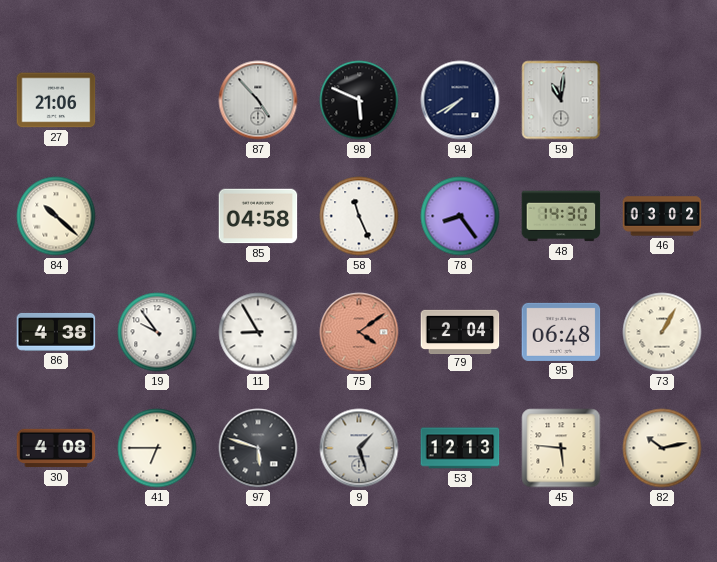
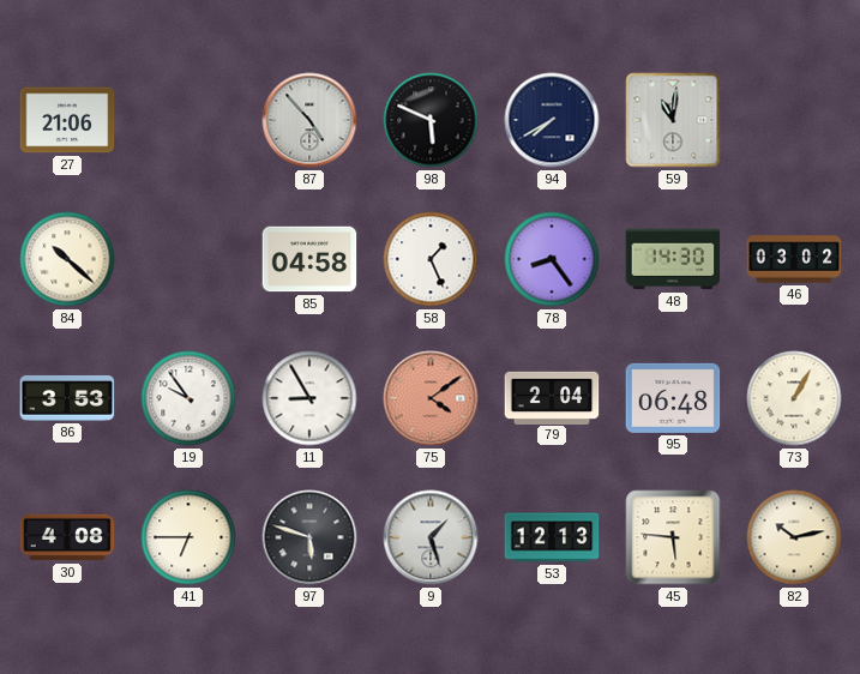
58: 11:26 -> 1:26
86: 4:38 -> 3:53
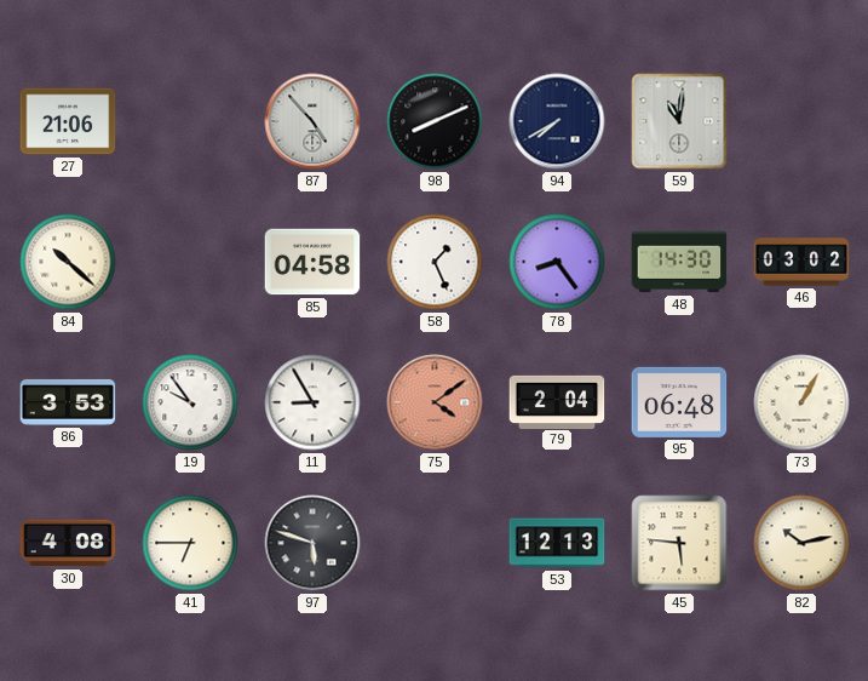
98: 5:49 -> 8:11
9: 1:27 -> none
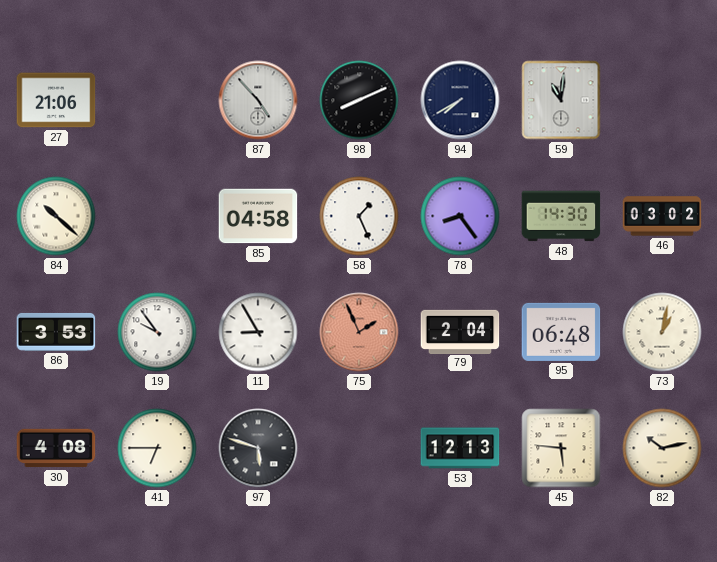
75: 4:09 -> 1:56
73: 1:05 -> 1:02
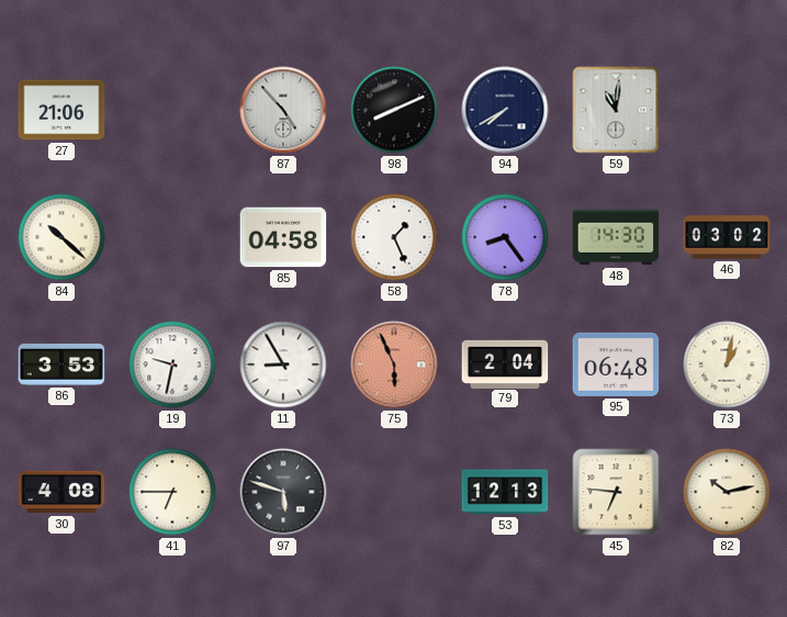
19: 9:54 -> 9:32
75: 1:56 -> 5:56
45: 5:46 -> 6:46
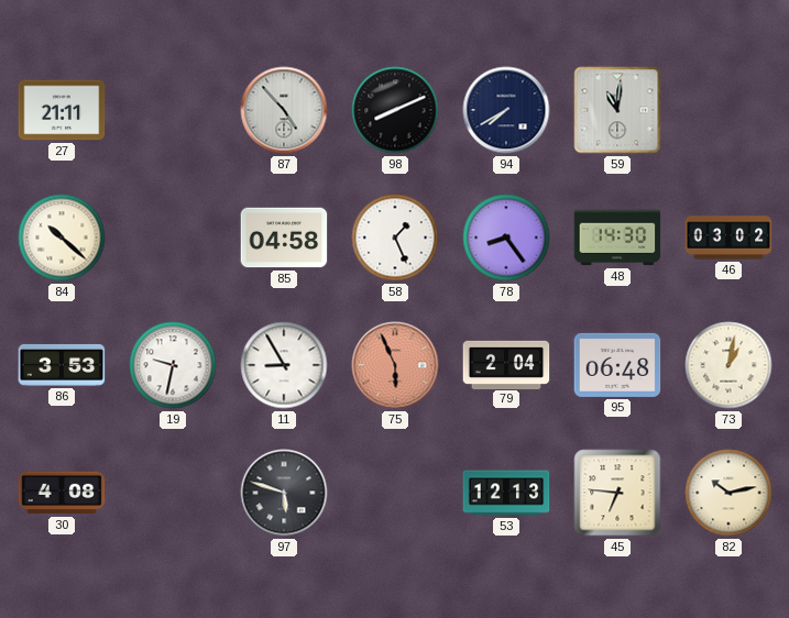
27: 21:06 -> 21:11
41: 6:45 -> none
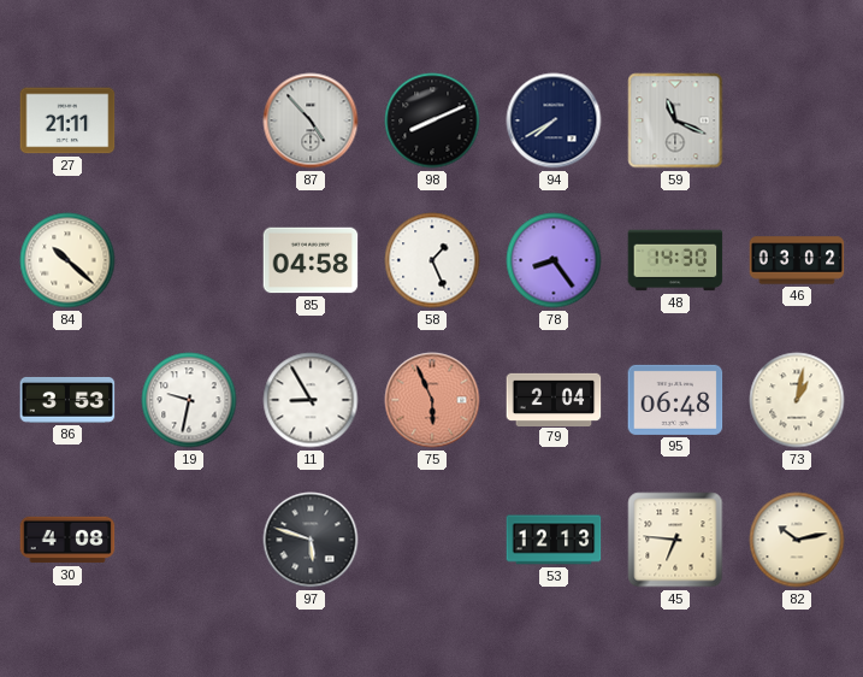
59: 11:01 -> 11:19
